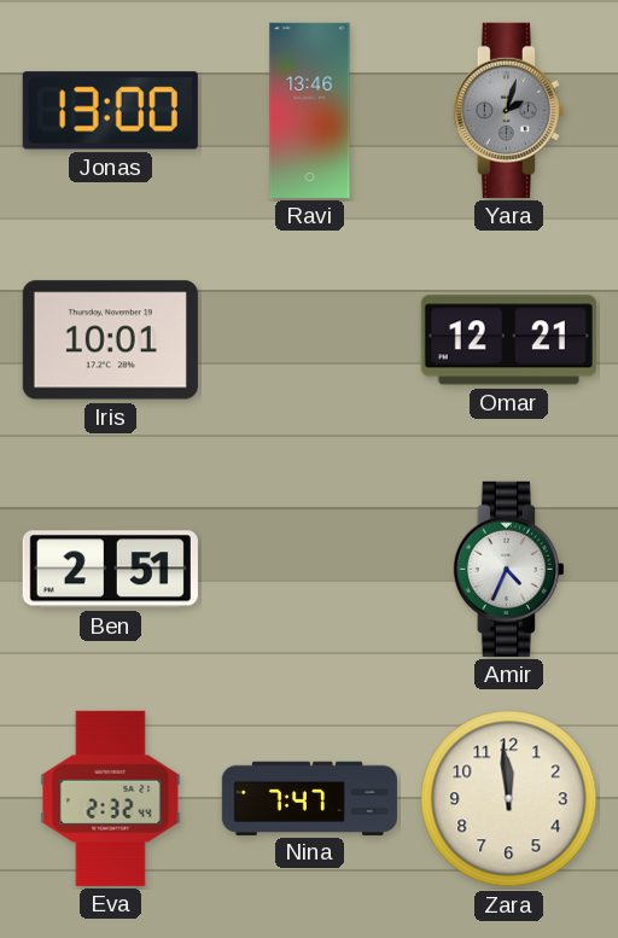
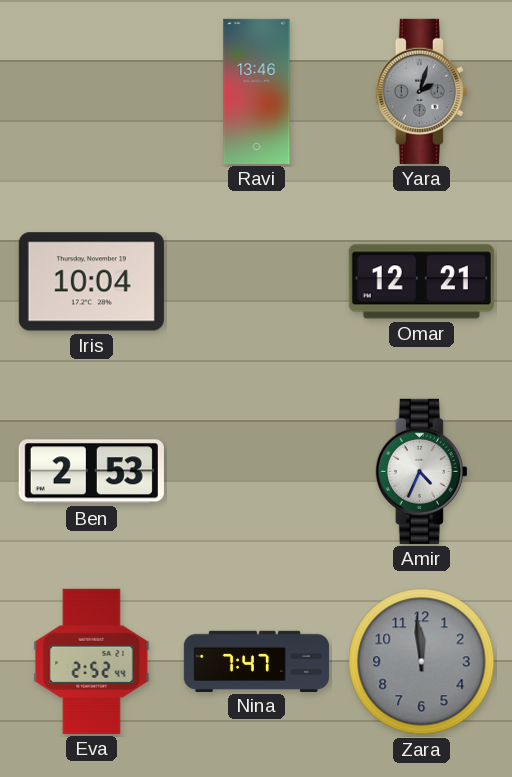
Jonas: 13:00 -> none
Iris: 10:01 -> 10:04
Ben: 2:51 -> 2:53
Eva: 2:32 -> 2:52
Zara dial: cream -> grey
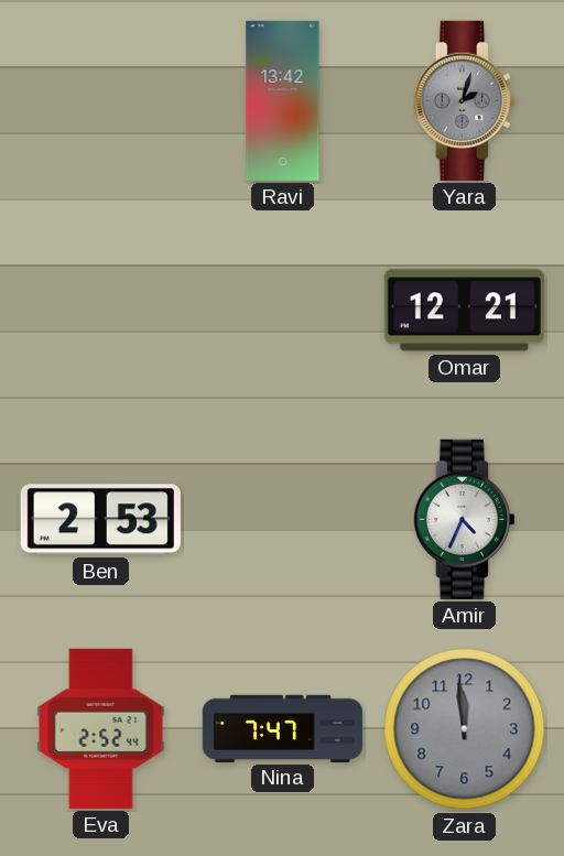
Ravi: 13:46 -> 13:42
Iris: 10:04 -> none
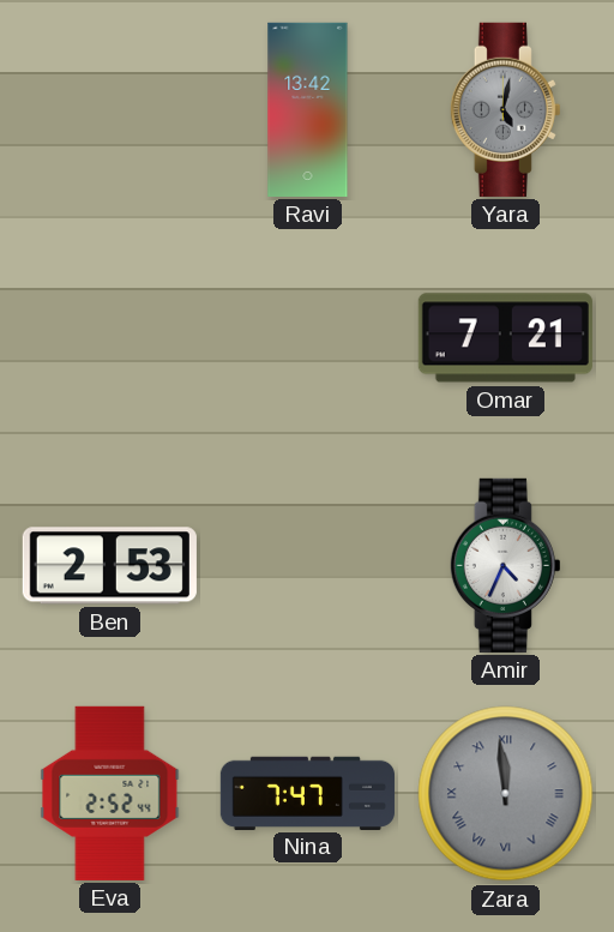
Yara: 2:03 -> 5:02
Omar: 12:21 -> 7:21
Zara numerals: Arabic -> Roman
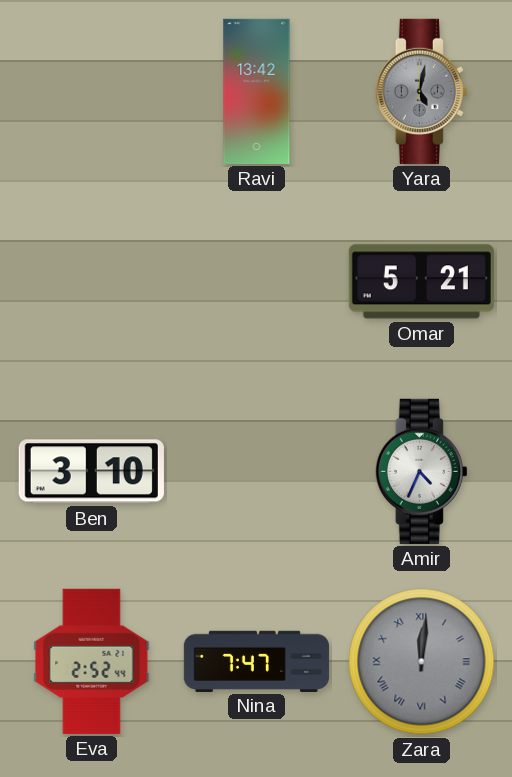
Omar: 7:21 -> 5:21
Ben: 2:53 -> 3:10
Zara: 11:59 -> 12:01
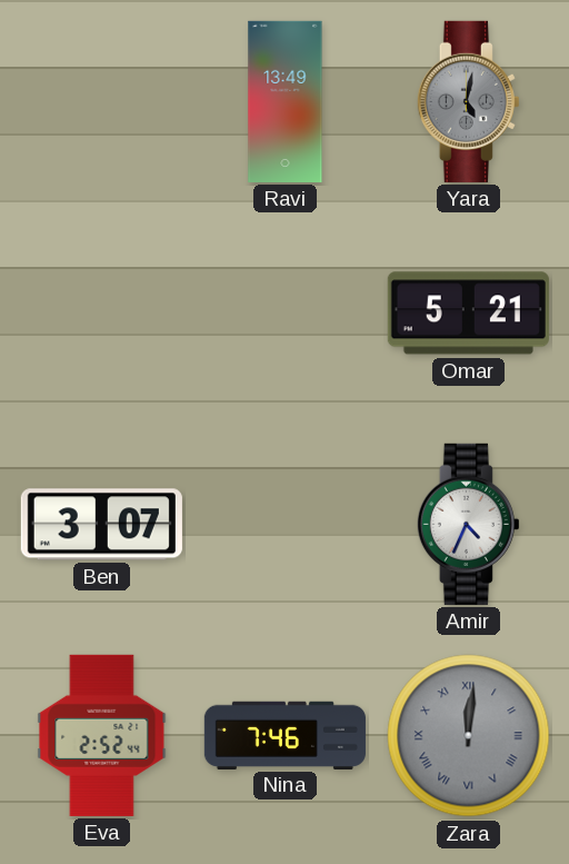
Ravi: 13:42 -> 13:49
Ben: 3:10 -> 3:07
Nina: 7:47 -> 7:46
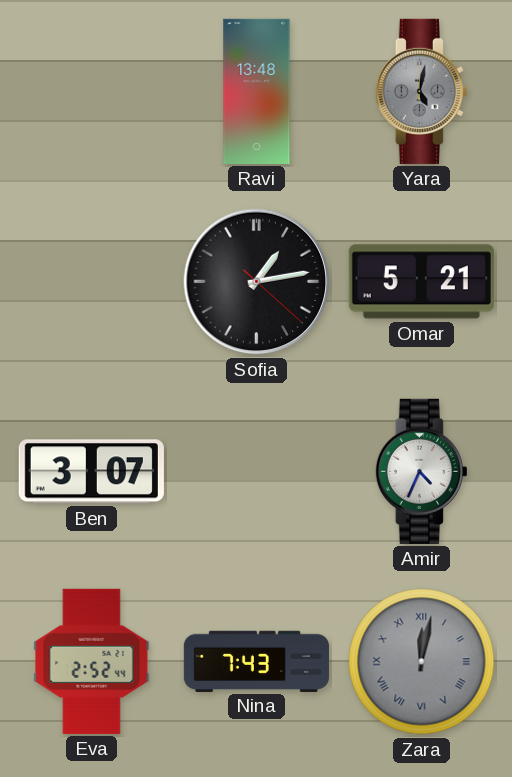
Ravi: 13:49 -> 13:48
Sofia: none -> 1:13
Nina: 7:46 -> 7:43
Zara: 12:01 -> 12:02
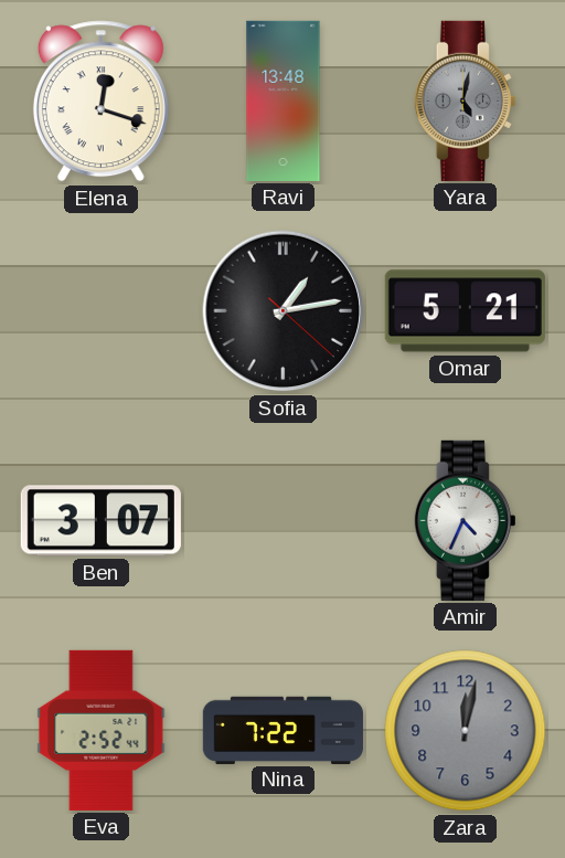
Elena: none -> 12:18
Nina: 7:43 -> 7:22
Zara numerals: Roman -> Arabic
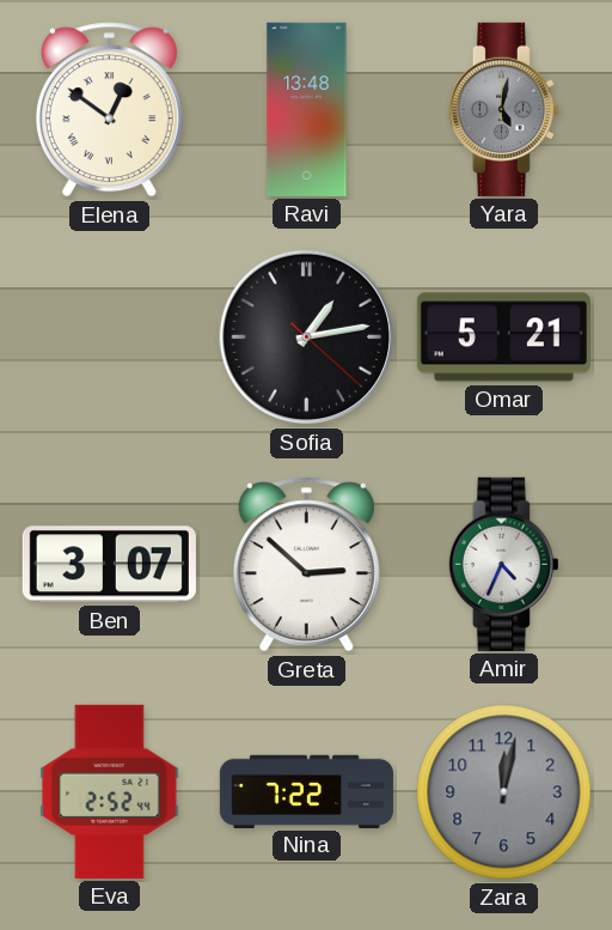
Elena: 12:18 -> 12:51
Greta: none -> 2:52
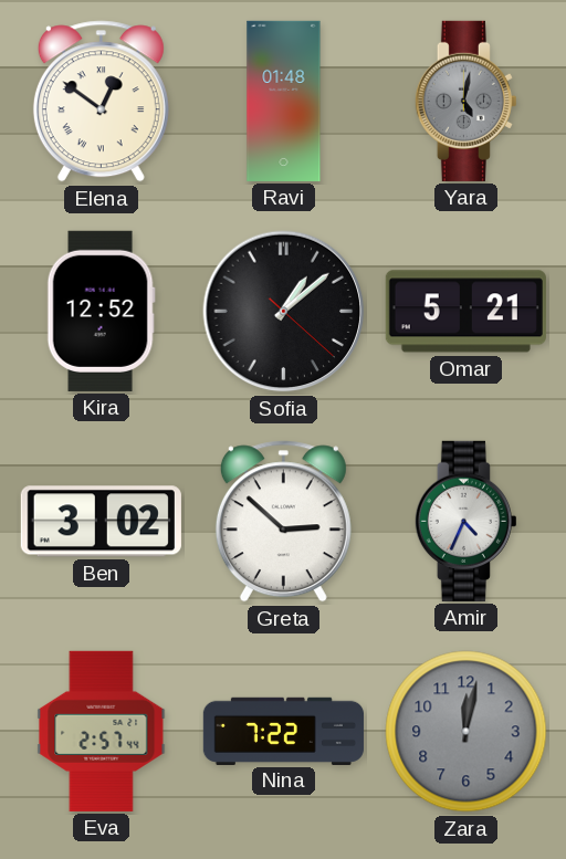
Ravi: 13:48 -> 01:48
Kira: none -> 12:52
Sofia: 1:13 -> 1:08
Ben: 3:07 -> 3:02
Eva: 2:52 -> 2:57
